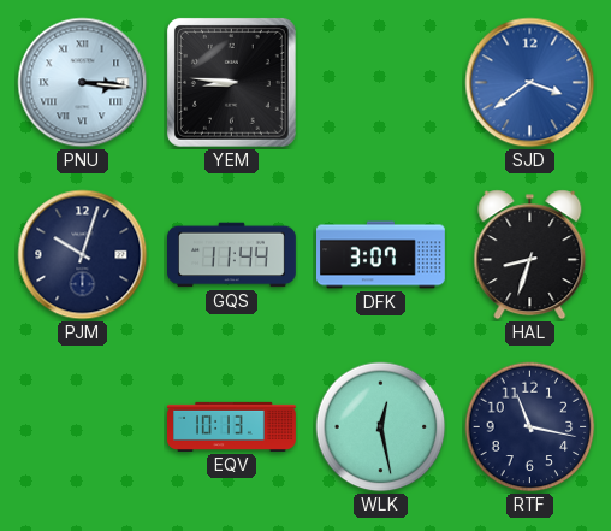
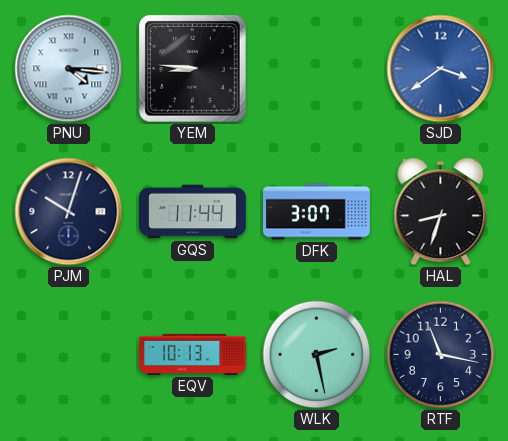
PNU: 3:16 -> 4:16
WLK: 12:28 -> 2:28
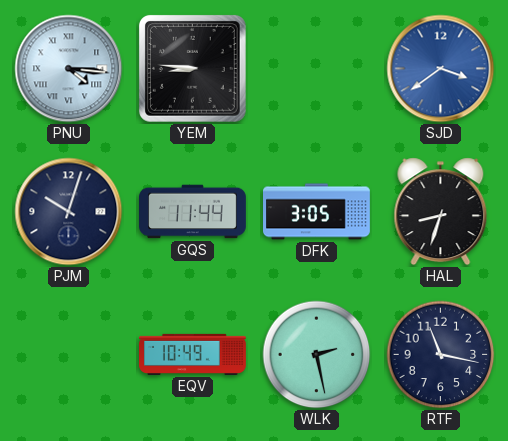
DFK: 3:07 -> 3:05
EQV: 10:13 -> 10:49
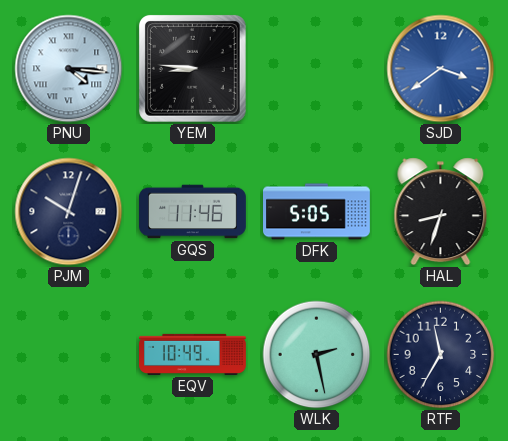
GQS: 11:44 -> 11:46
DFK: 3:05 -> 5:05
RTF: 11:17 -> 11:35
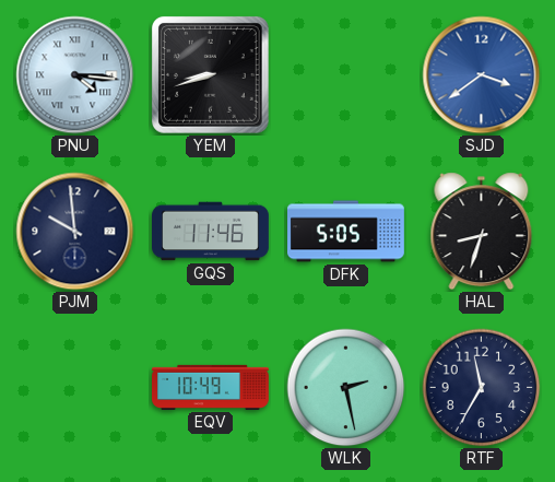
YEM: 8:46 -> 8:42
PJM: 10:03 -> 9:59
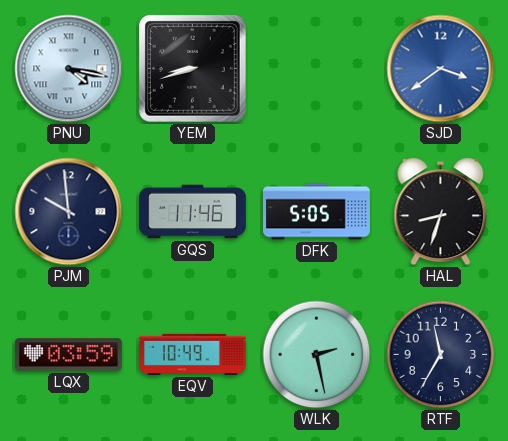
PNU: 4:16 -> 4:17
LQX: none -> 03:59
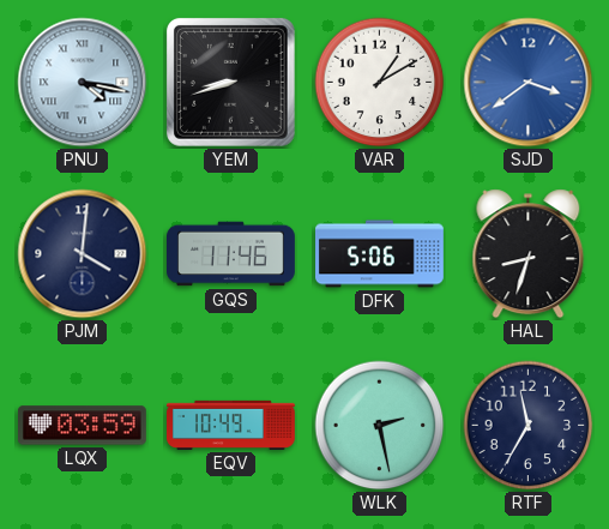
VAR: none -> 1:10
PJM: 9:59 -> 4:01
DFK: 5:05 -> 5:06
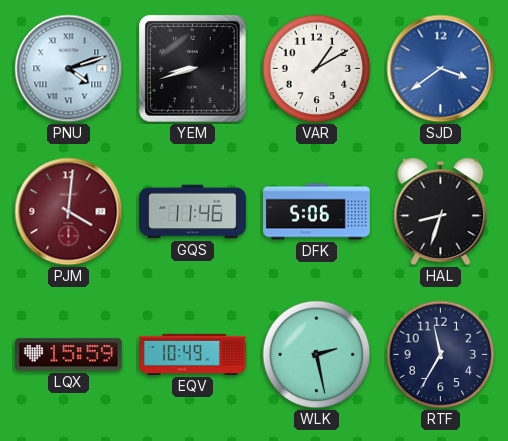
PNU: 4:17 -> 4:12
PJM dial: navy -> burgundy
LQX: 03:59 -> 15:59
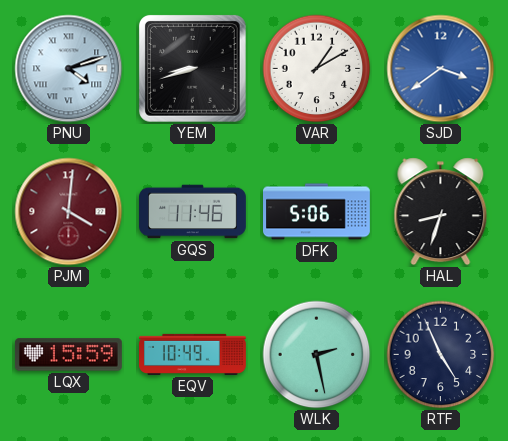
RTF: 11:35 -> 4:56
